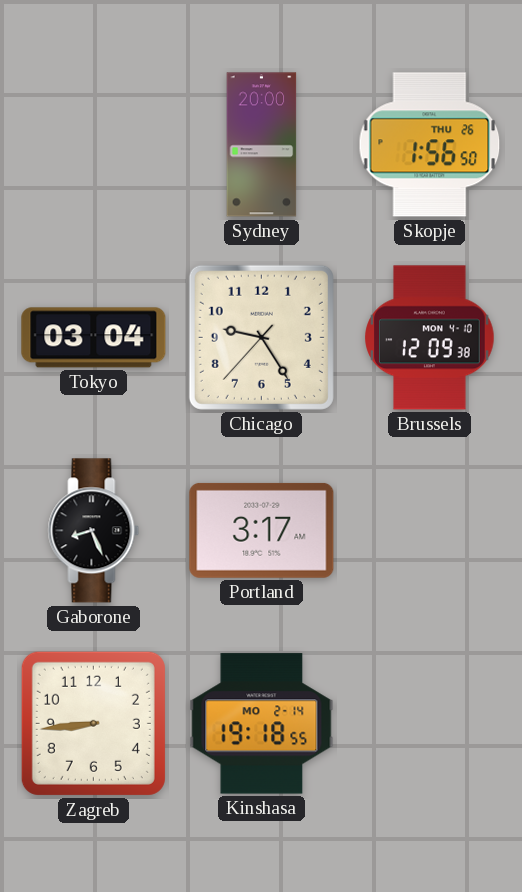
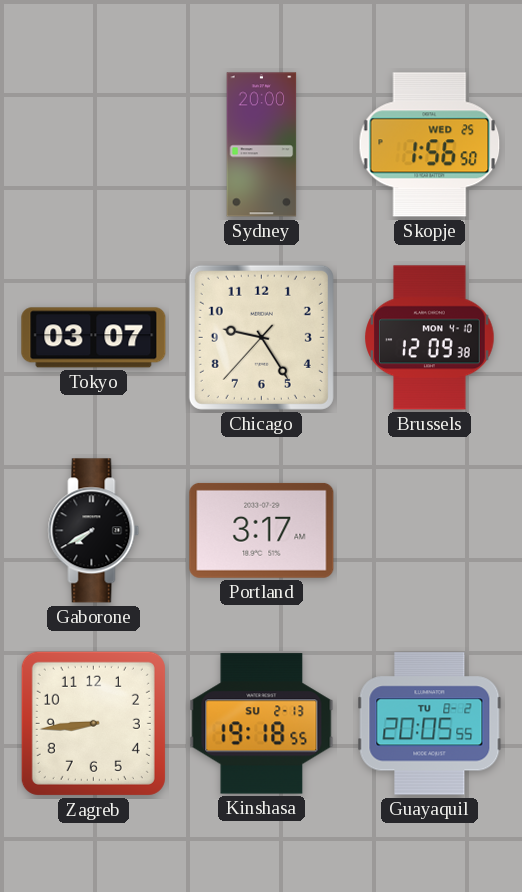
Skopje date: THU 26 -> WED 25
Tokyo: 03:04 -> 03:07
Gaborone: 8:26 -> 7:40
Kinshasa date: MO 2-14 -> SU 2-13
Guayaquil: none -> 20:05
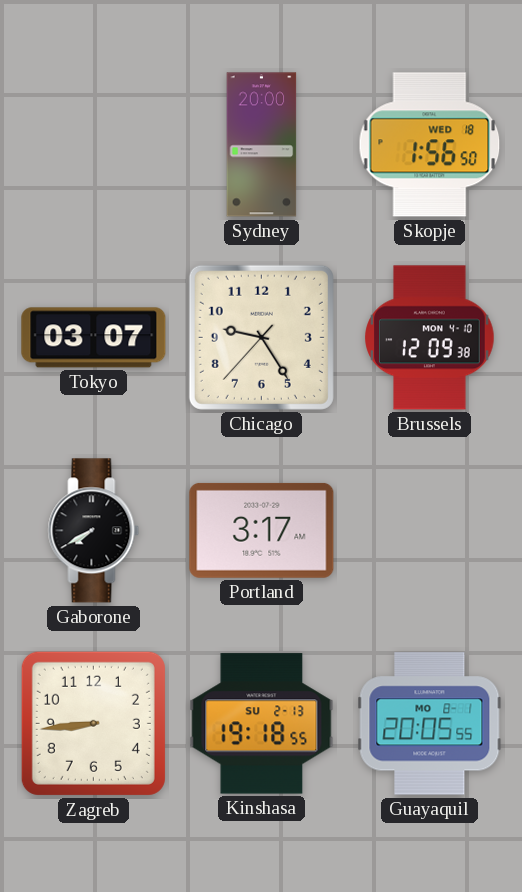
Skopje date: WED 25 -> WED 18
Guayaquil date: TU 8-2 -> MO 8-1
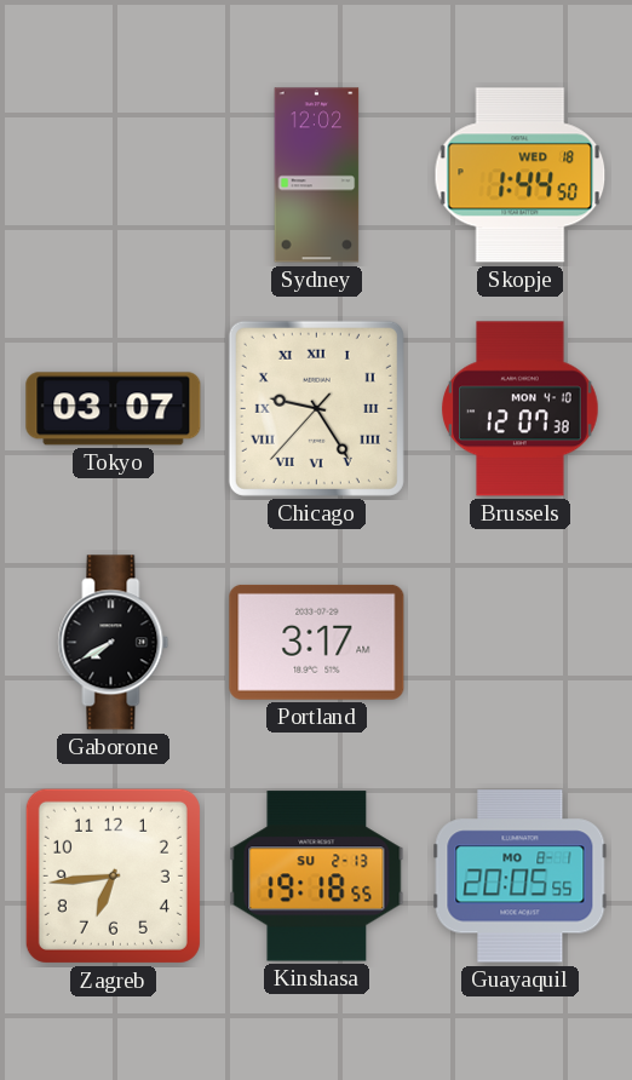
Sydney: 20:00 -> 12:02
Skopje: 1:56 -> 1:44
Chicago numerals: Arabic -> Roman
Brussels: 12:09 -> 12:07
Zagreb: 8:44 -> 6:44
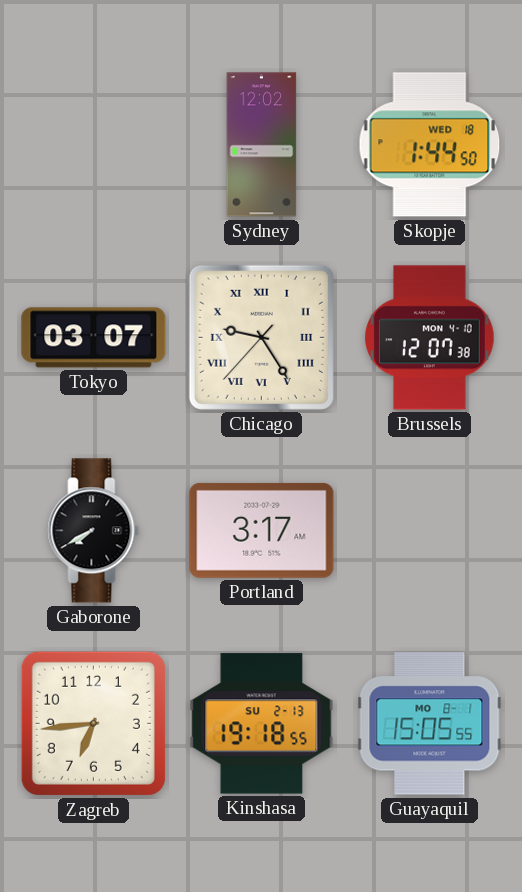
Guayaquil: 20:05 -> 15:05
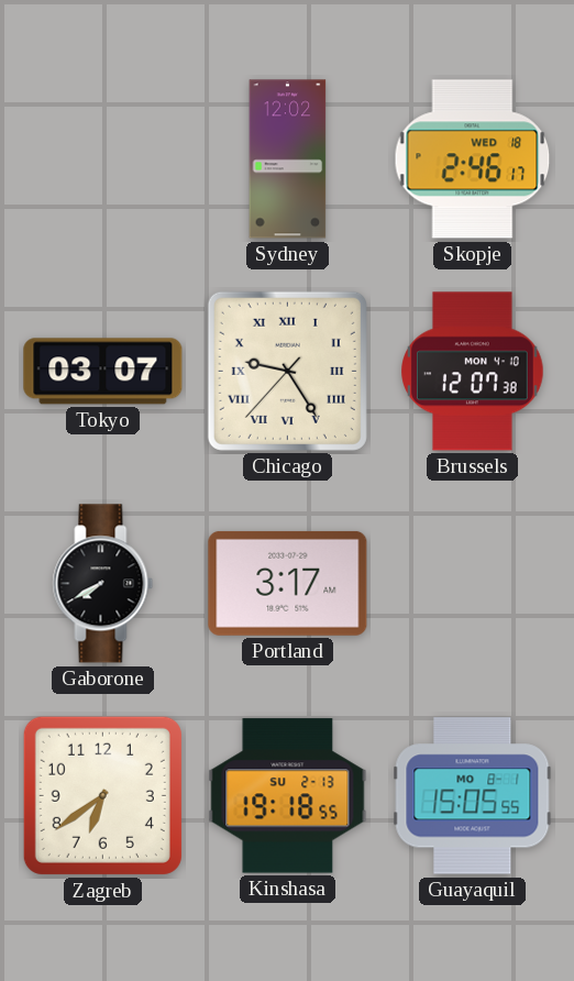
Skopje: 1:44 -> 2:46
Zagreb: 6:44 -> 6:39
